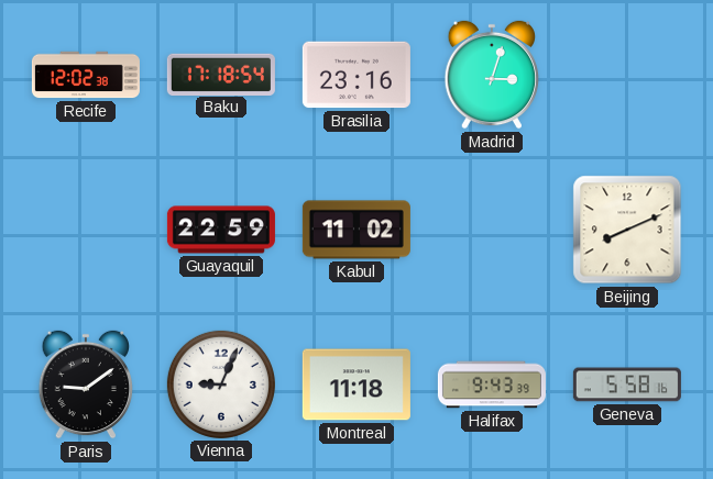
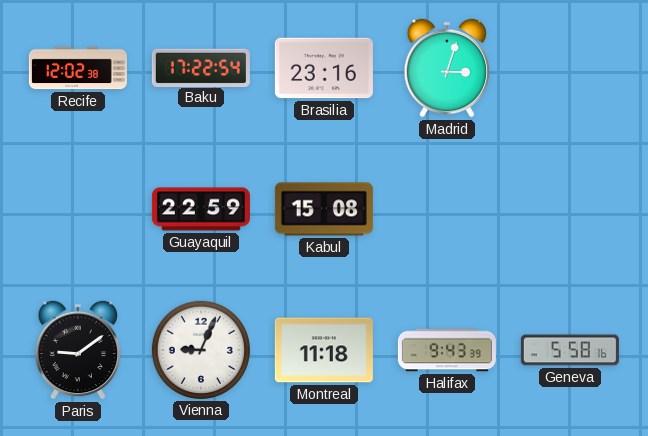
Baku: 17:18 -> 17:22
Kabul: 11:02 -> 15:08
Beijing: 8:11 -> none
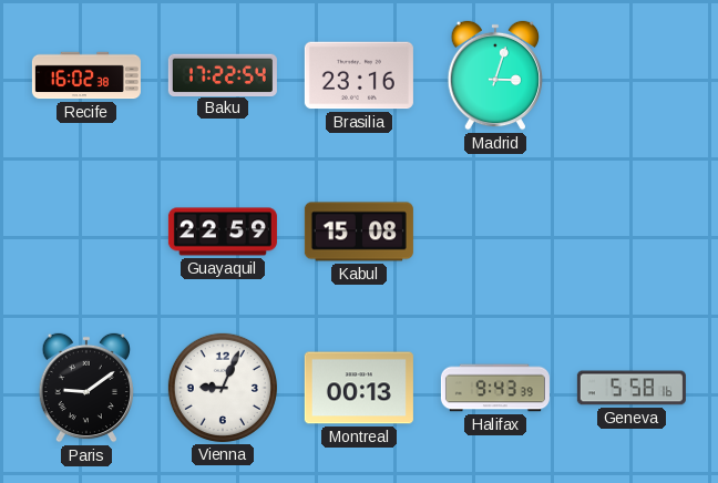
Recife: 12:02 -> 16:02
Montreal: 11:18 -> 00:13
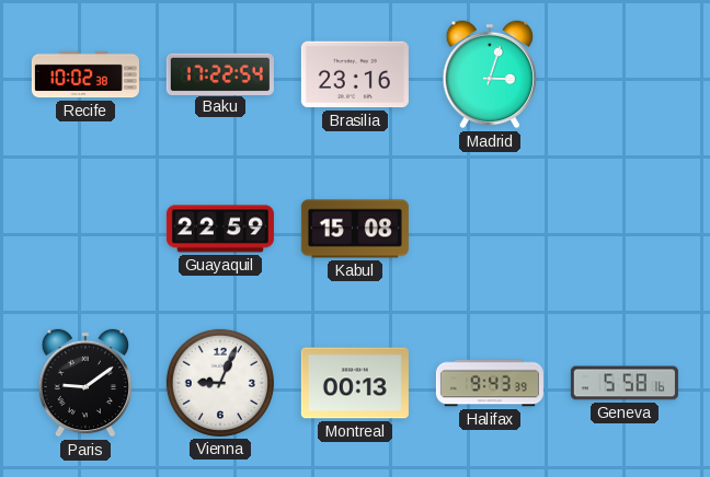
Recife: 16:02 -> 10:02
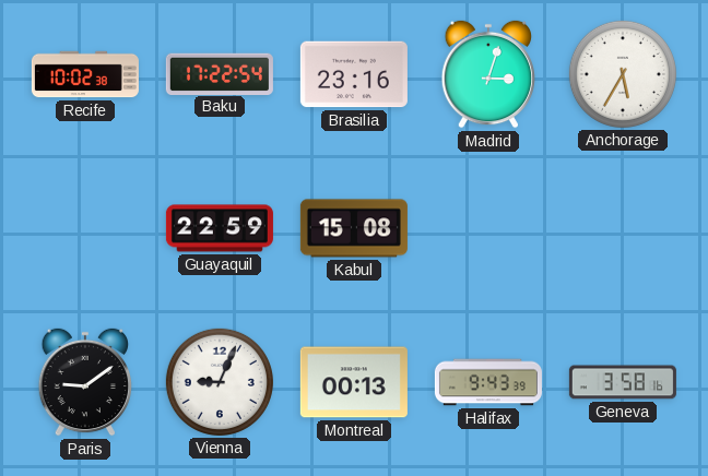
Anchorage: none -> 5:35
Geneva: 5:58 -> 3:58
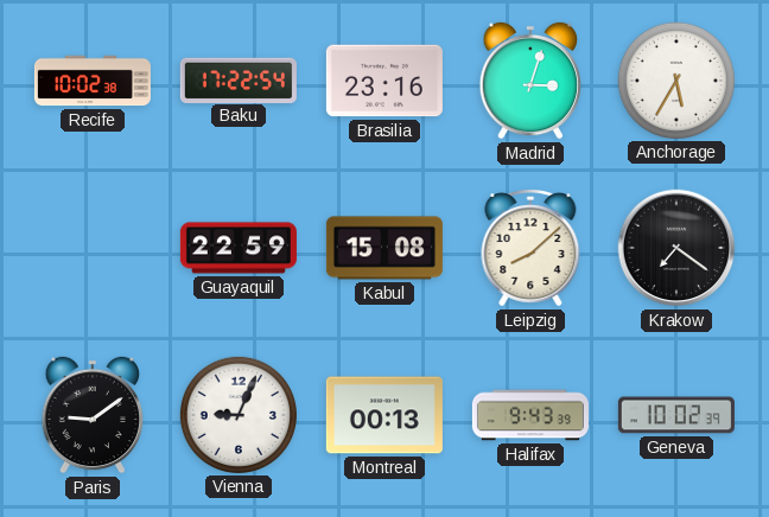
Leipzig: none -> 8:08
Krakow: none -> 7:21
Geneva: 3:58 -> 10:02
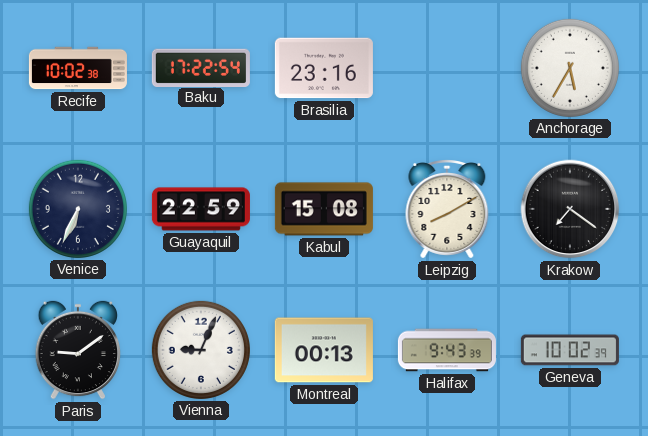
Madrid: 3:03 -> none
Venice: none -> 6:34
Leipzig: 8:08 -> 8:10
